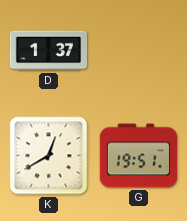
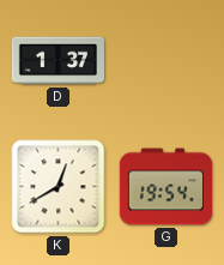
G: 19:51 -> 19:54
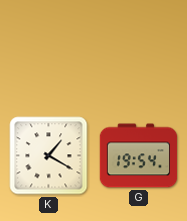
D: 1:37 -> none
K: 12:40 -> 1:20
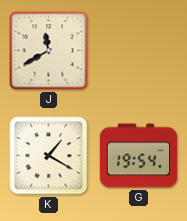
J: none -> 11:40
